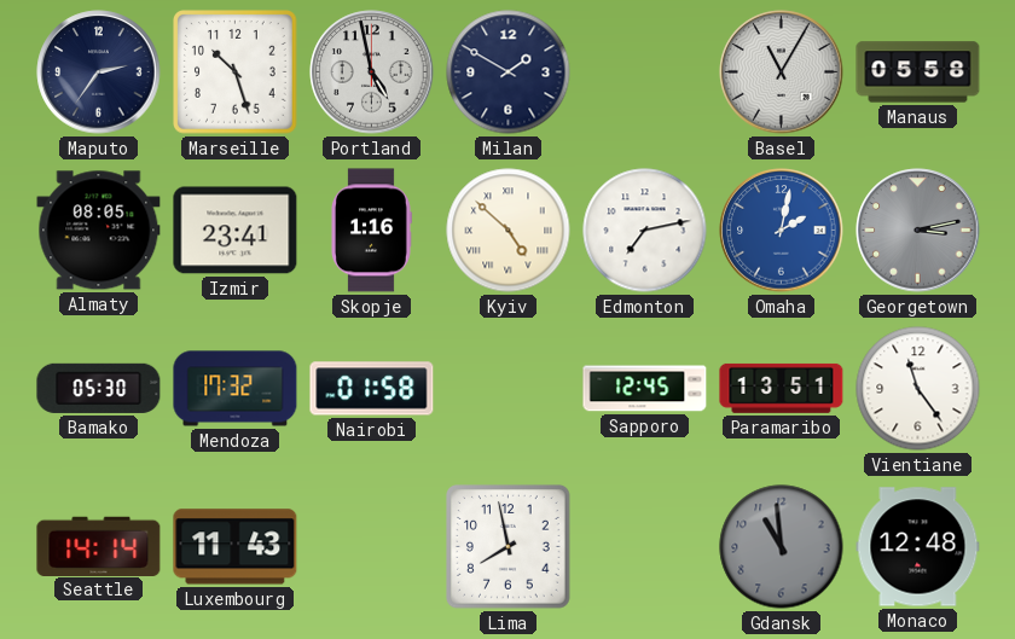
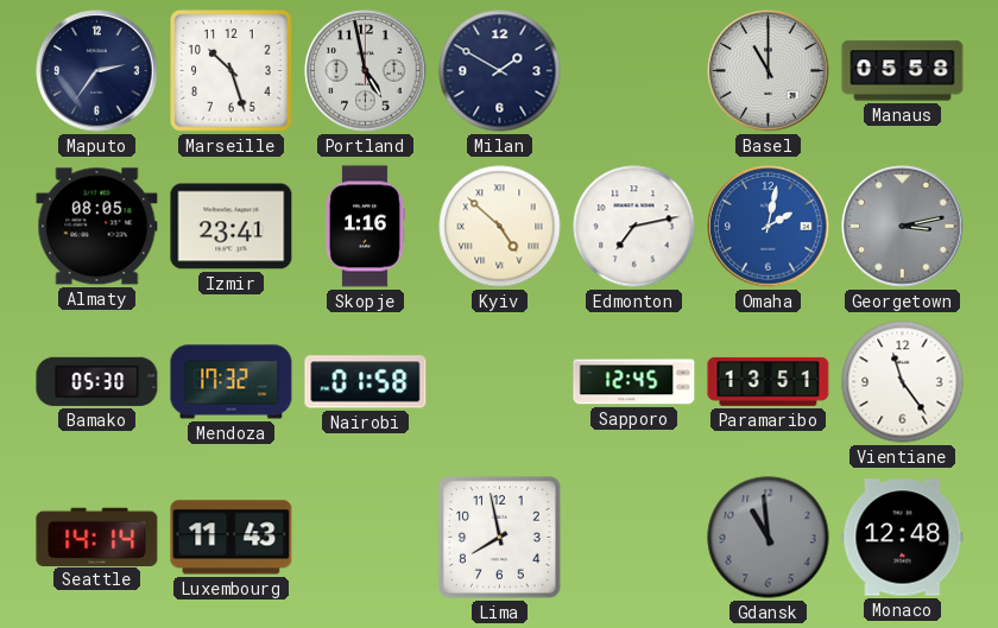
Basel: 11:05 -> 11:00
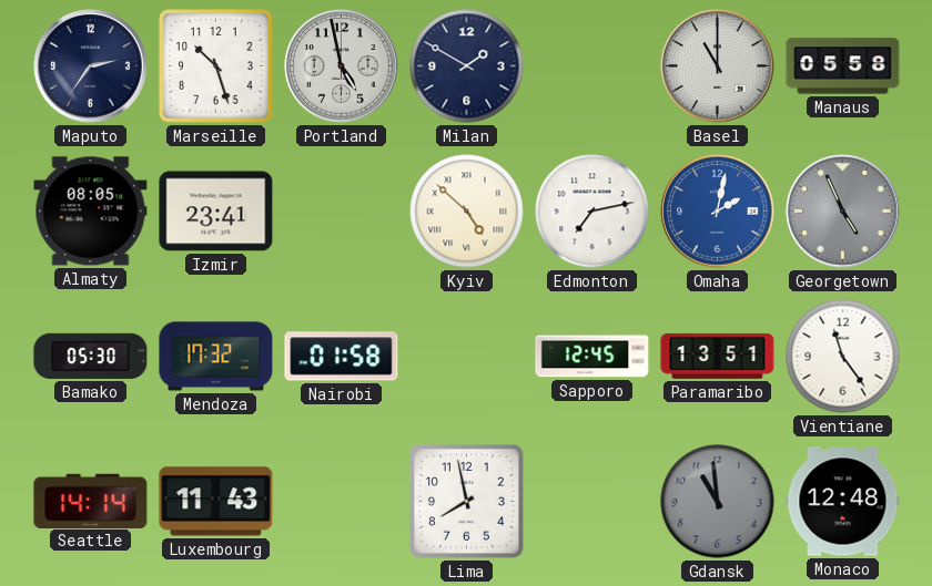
Skopje: 1:16 -> none
Georgetown: 3:13 -> 4:56
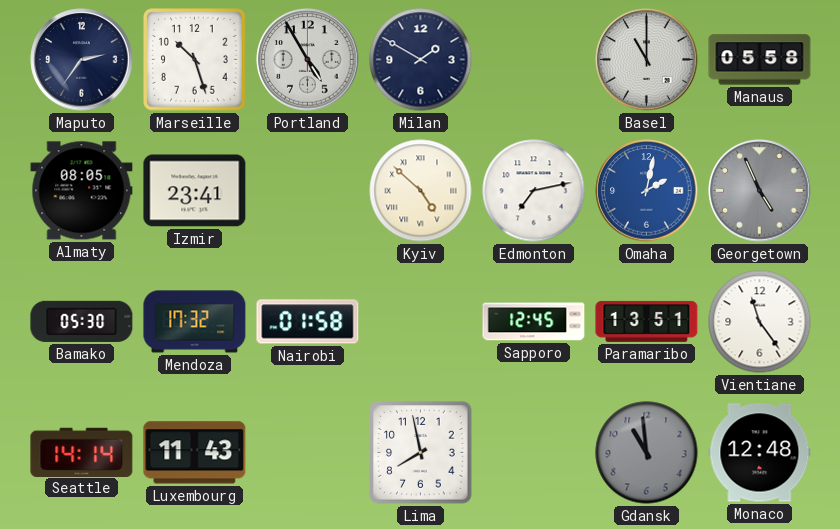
Portland: 4:58 -> 4:55
